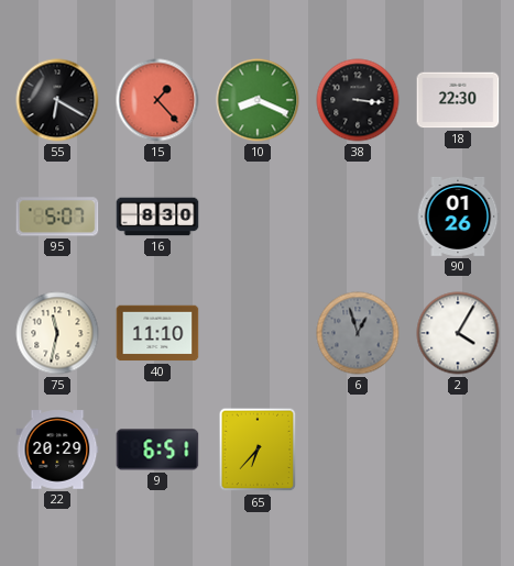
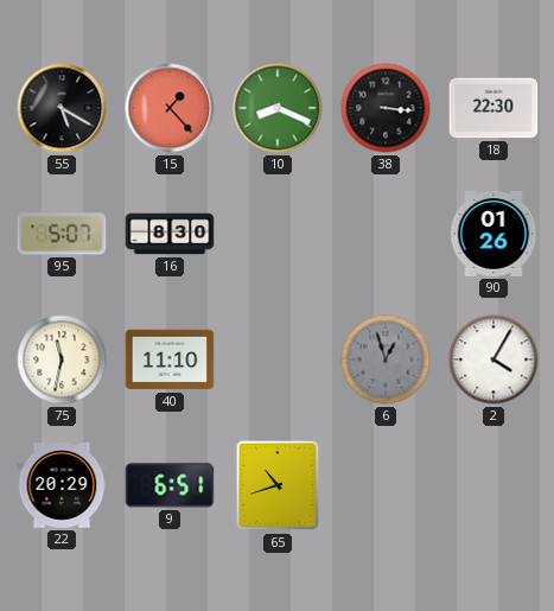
55: 6:20 -> 5:20
65: 6:37 -> 10:42
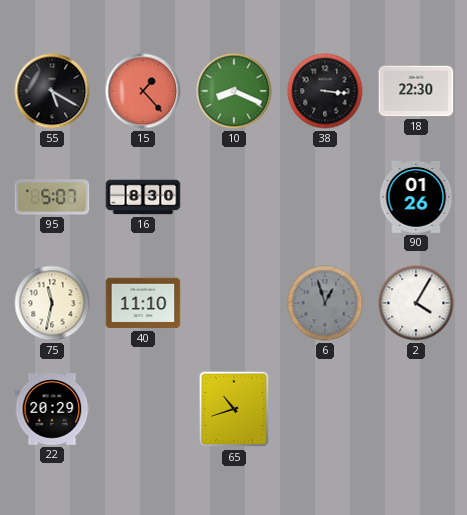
9: 6:51 -> none
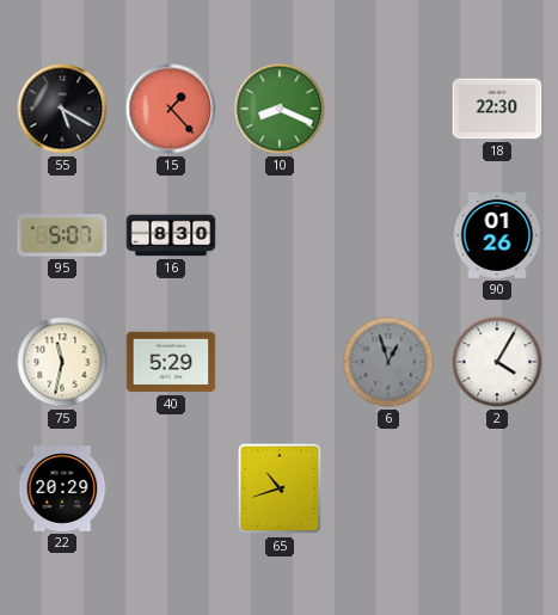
38: 3:16 -> none
40: 11:10 -> 5:29
